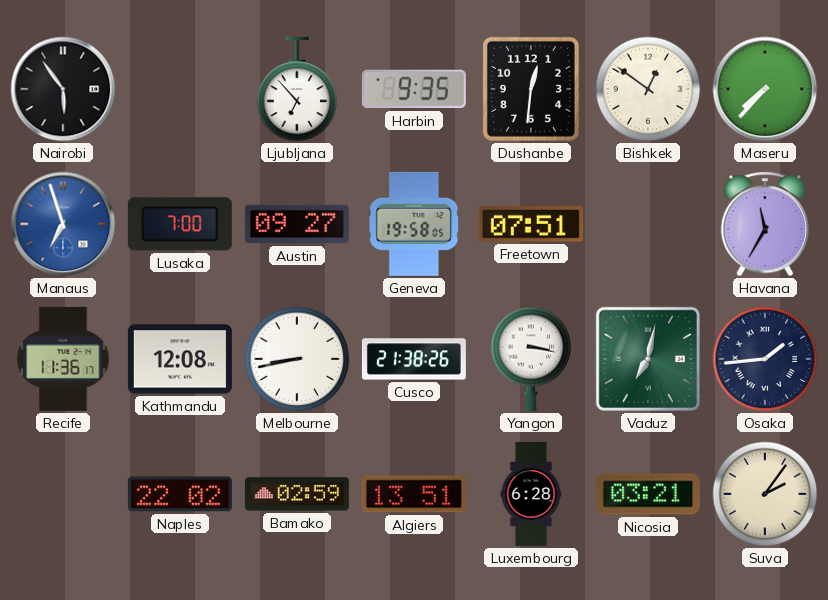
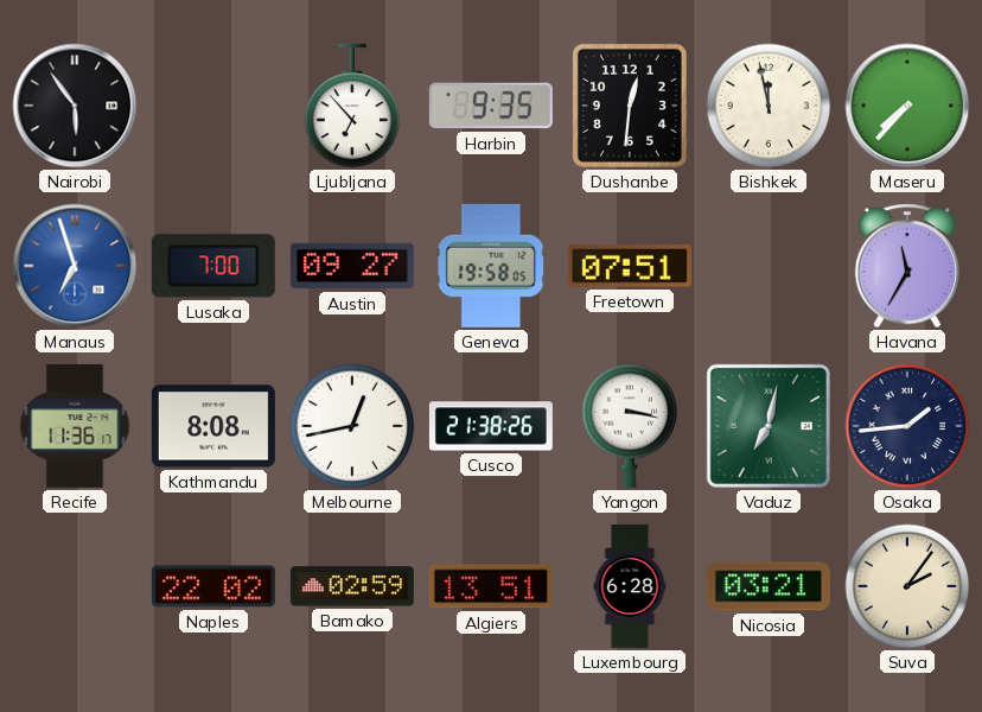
Bishkek: 12:51 -> 11:58
Kathmandu: 12:08 -> 8:08
Melbourne: 8:43 -> 12:43
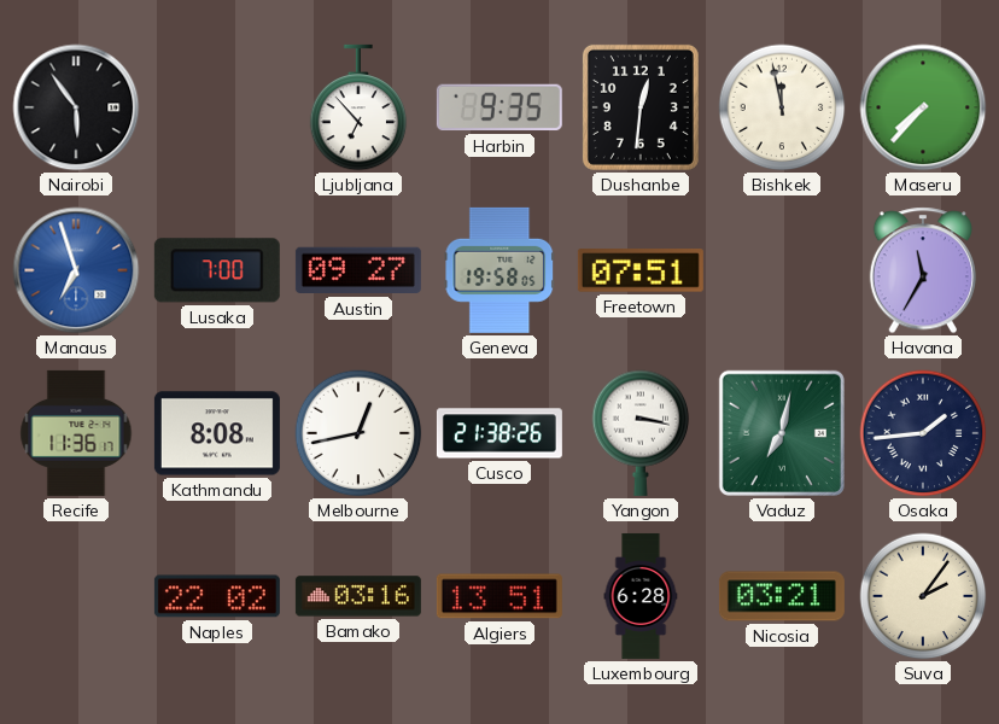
Bamako: 02:59 -> 03:16
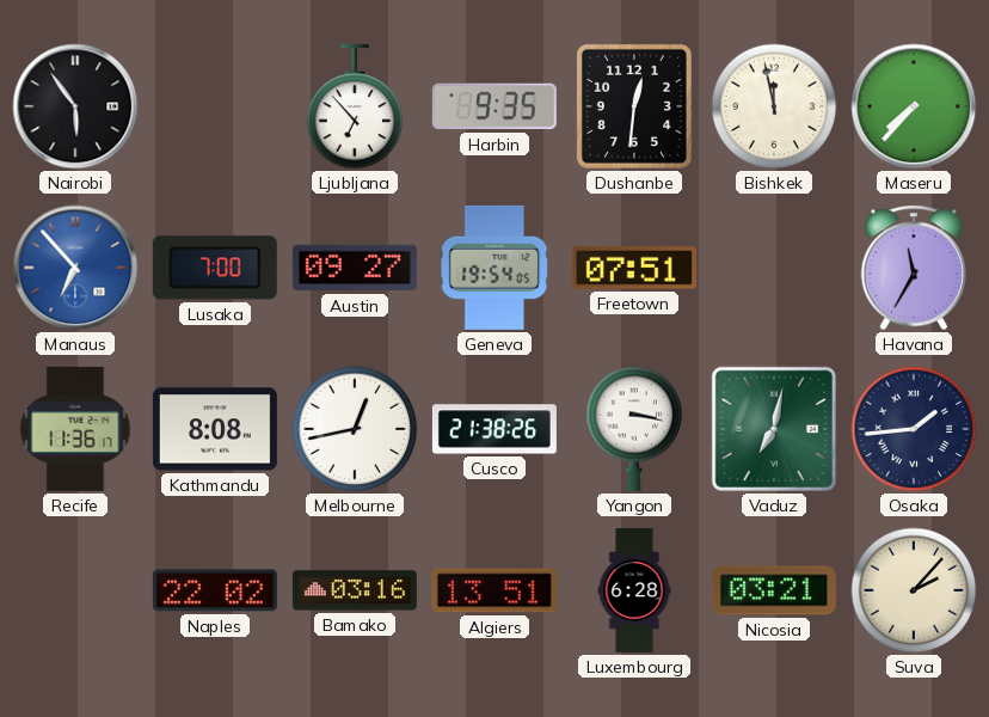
Manaus: 6:57 -> 6:53
Geneva: 19:58 -> 19:54
Suva: 2:06 -> 2:07
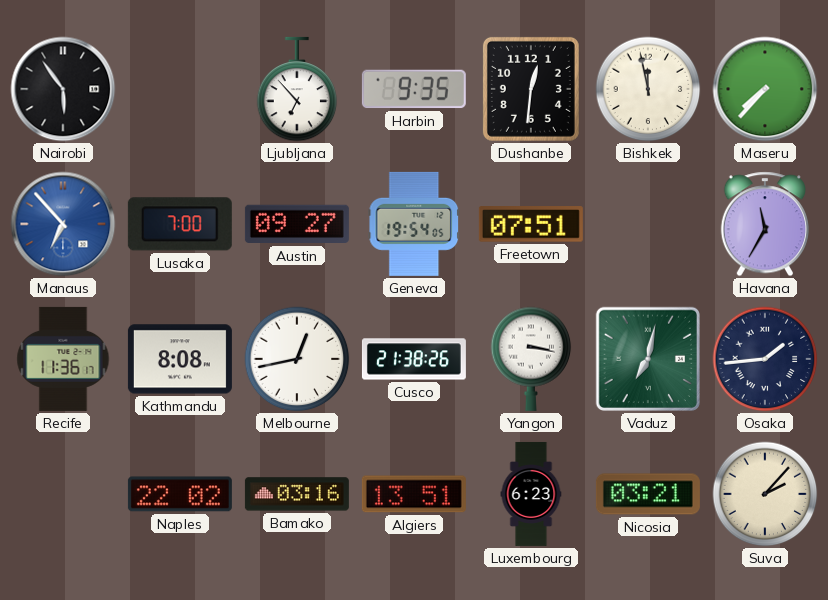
Luxembourg: 6:28 -> 6:23
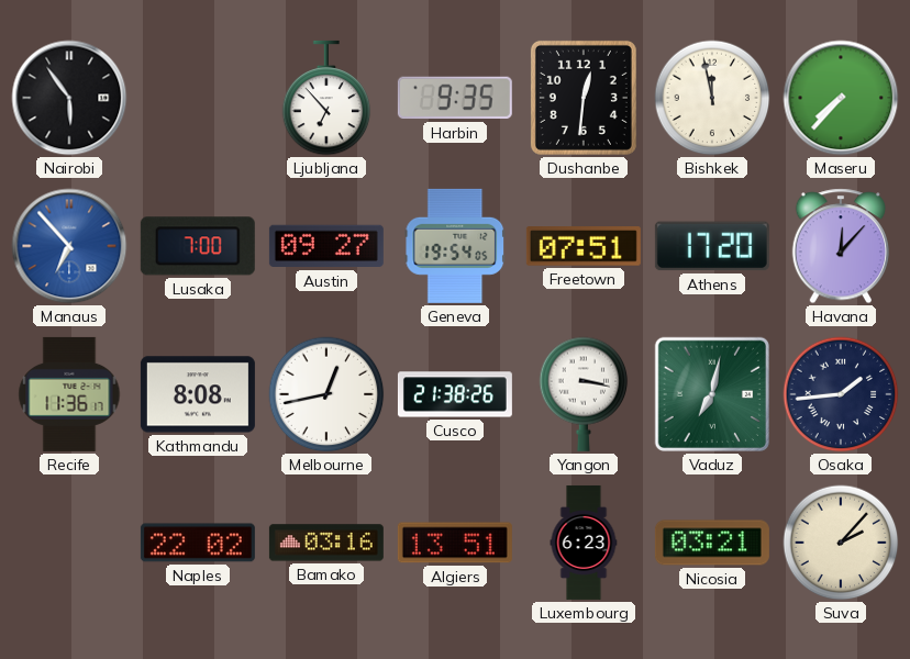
Athens: none -> 17:20
Havana: 11:35 -> 12:07
